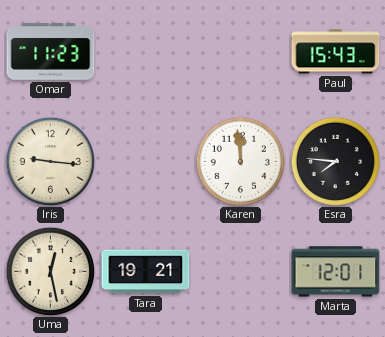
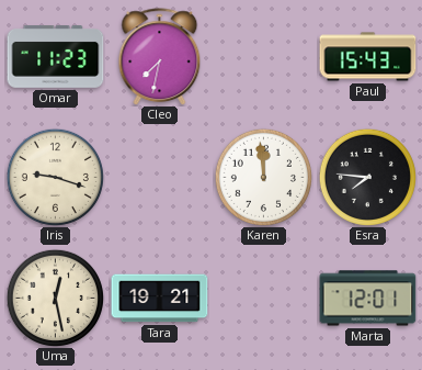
Cleo: none -> 7:32
Iris: 9:16 -> 9:18
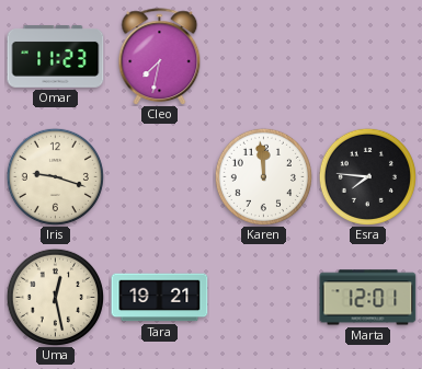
Paul: 15:43 -> none
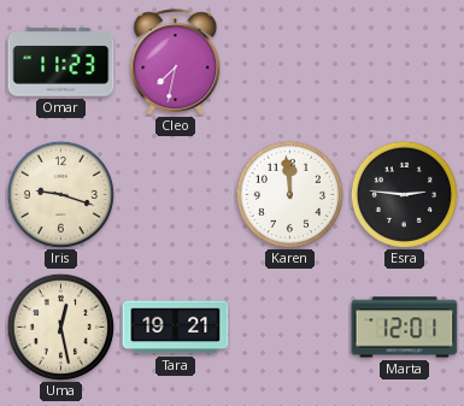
Esra: 7:46 -> 2:46
